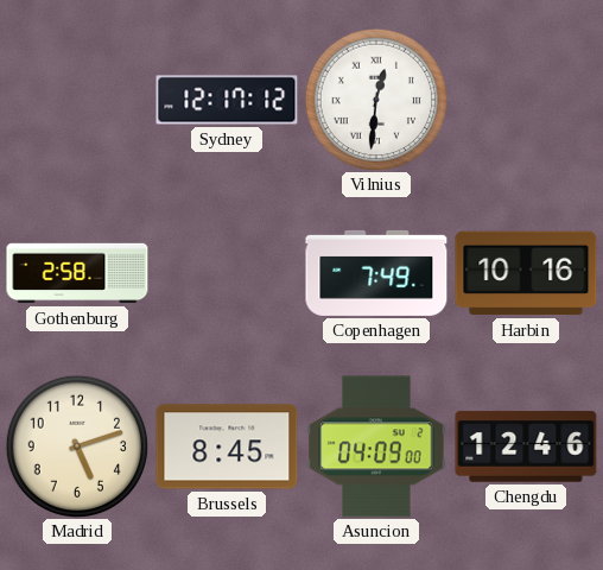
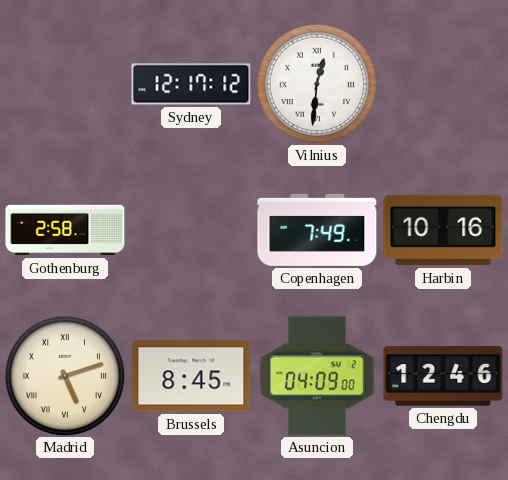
Madrid numerals: Arabic -> Roman
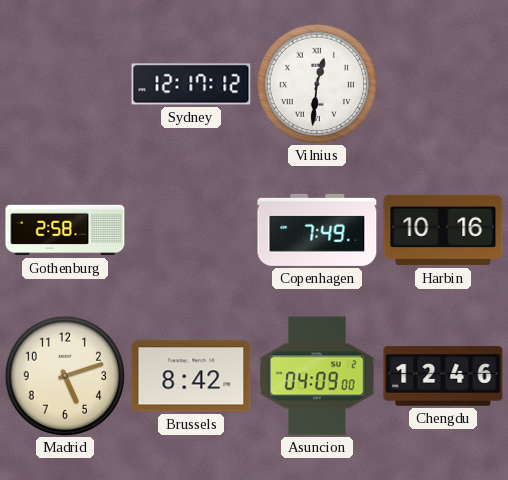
Madrid numerals: Roman -> Arabic
Brussels: 8:45 -> 8:42
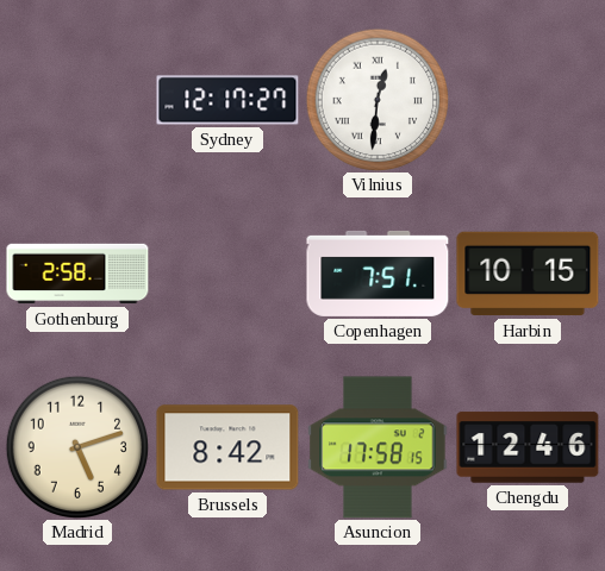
Sydney: 12:17:12 -> 12:17:27
Copenhagen: 7:49 -> 7:51
Harbin: 10:16 -> 10:15
Asuncion: 04:09 -> 17:58
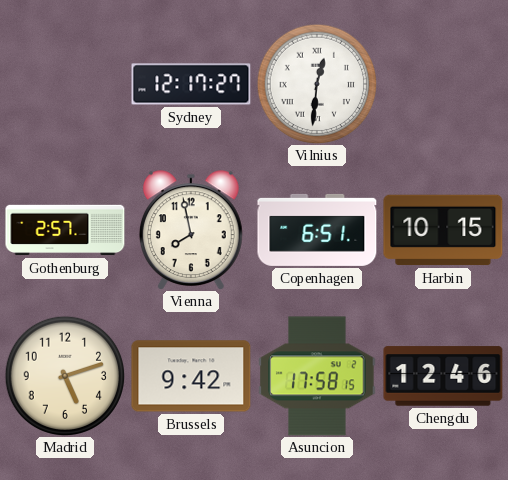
Gothenburg: 2:58 -> 2:57
Vienna: none -> 7:58
Copenhagen: 7:51 -> 6:51
Brussels: 8:42 -> 9:42
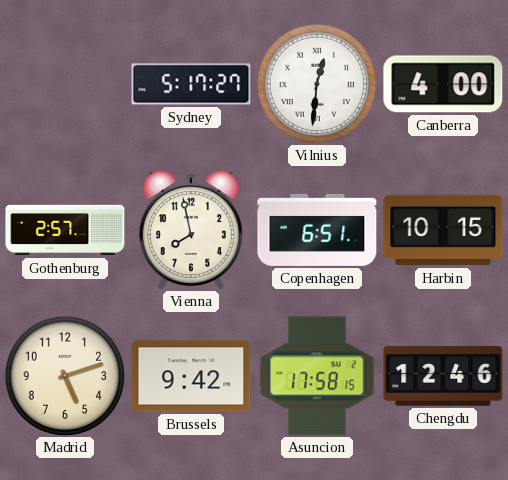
Sydney: 12:17 -> 5:17
Canberra: none -> 4:00
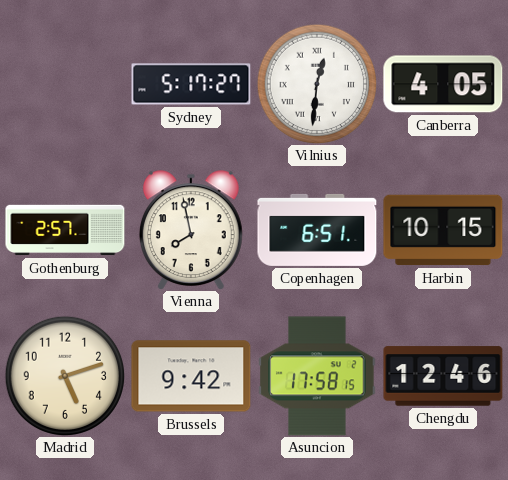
Canberra: 4:00 -> 4:05
